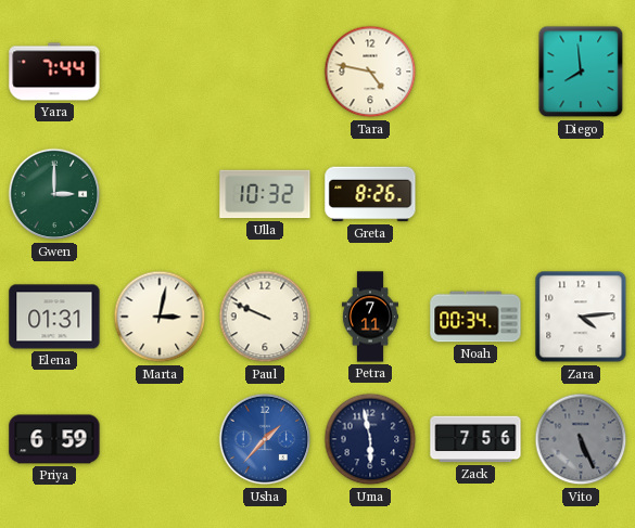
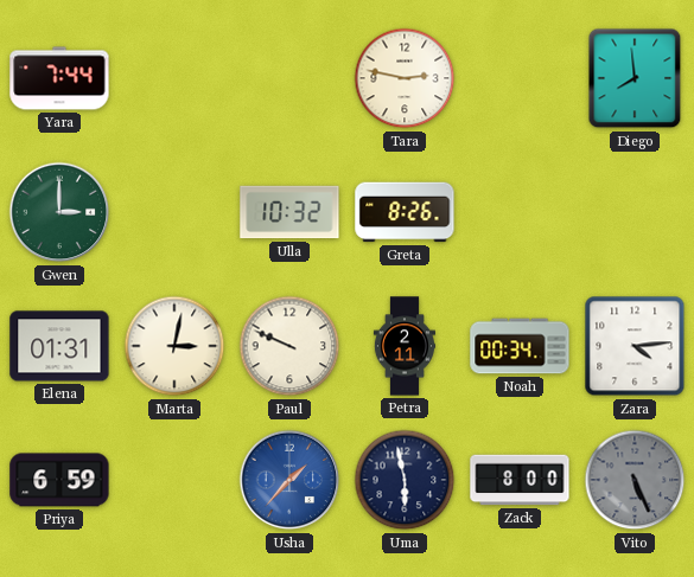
Tara: 4:47 -> 2:47
Petra: 7:11 -> 2:11
Zack: 7:56 -> 8:00
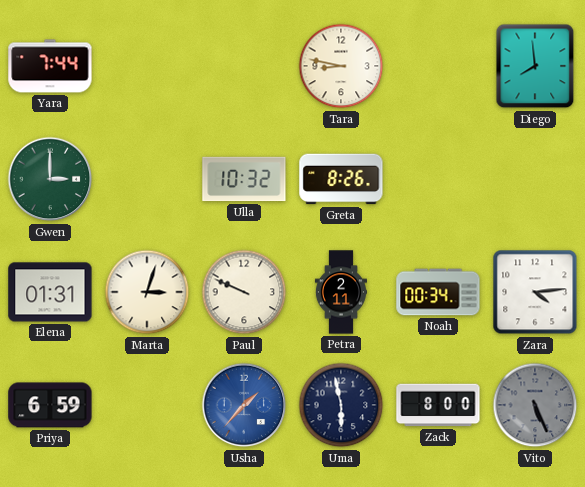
Tara: 2:47 -> 8:47
Marta: 3:02 -> 3:03
